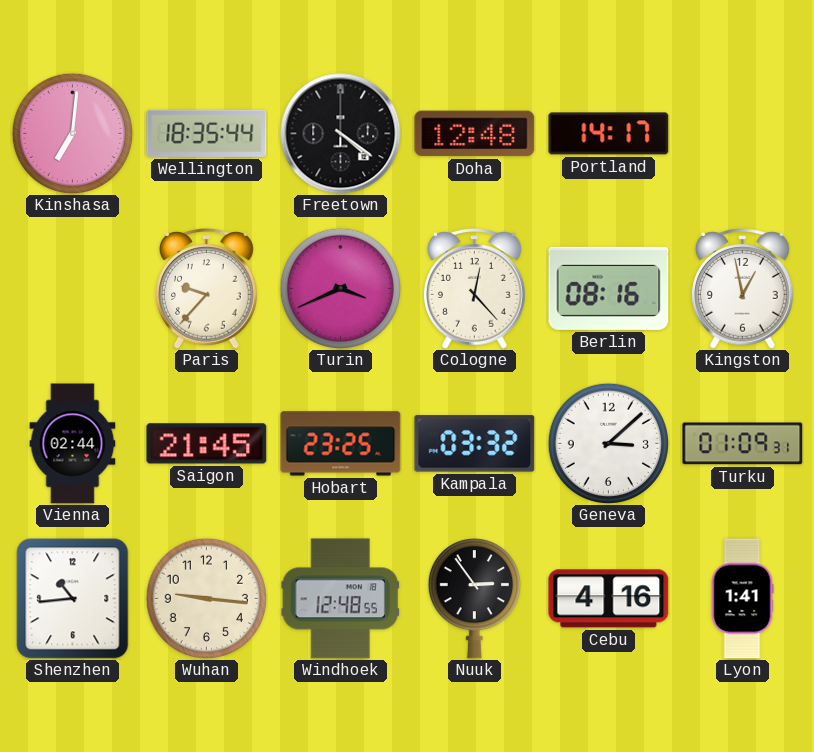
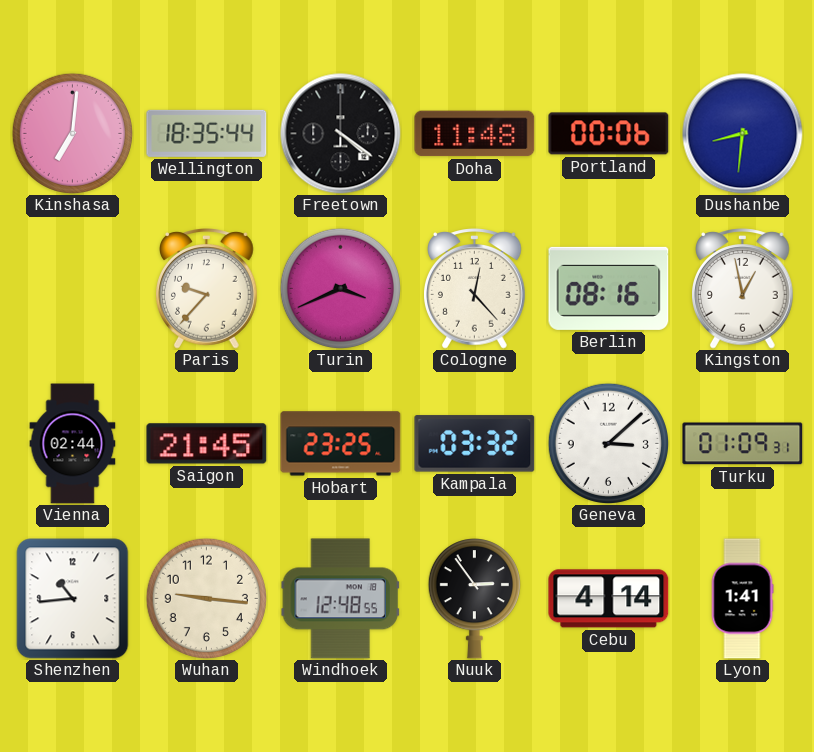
Doha: 12:48 -> 11:48
Portland: 14:17 -> 00:06
Dushanbe: none -> 8:31
Cebu: 4:16 -> 4:14
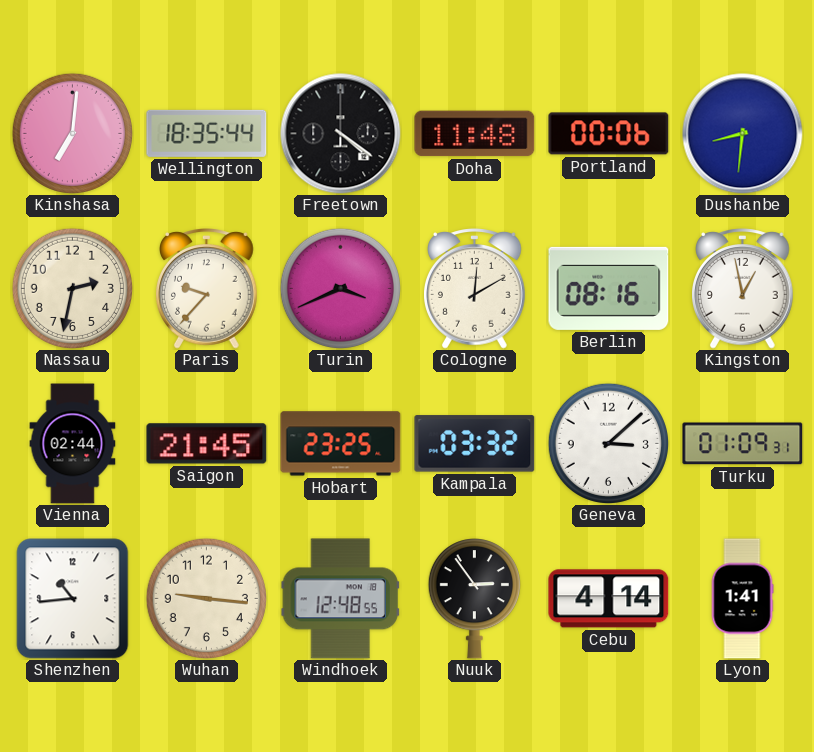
Nassau: none -> 2:32
Cologne: 12:23 -> 12:10
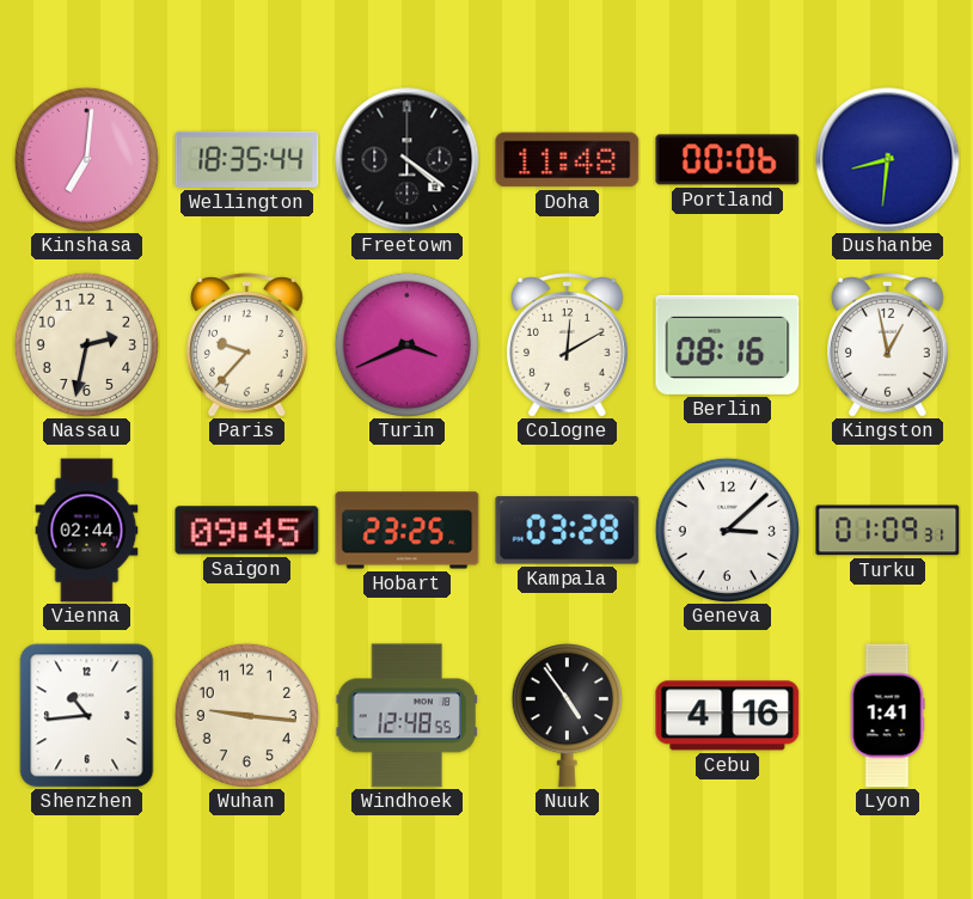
Saigon: 21:45 -> 09:45
Kampala: 03:32 -> 03:28
Nuuk: 2:54 -> 4:54
Cebu: 4:14 -> 4:16
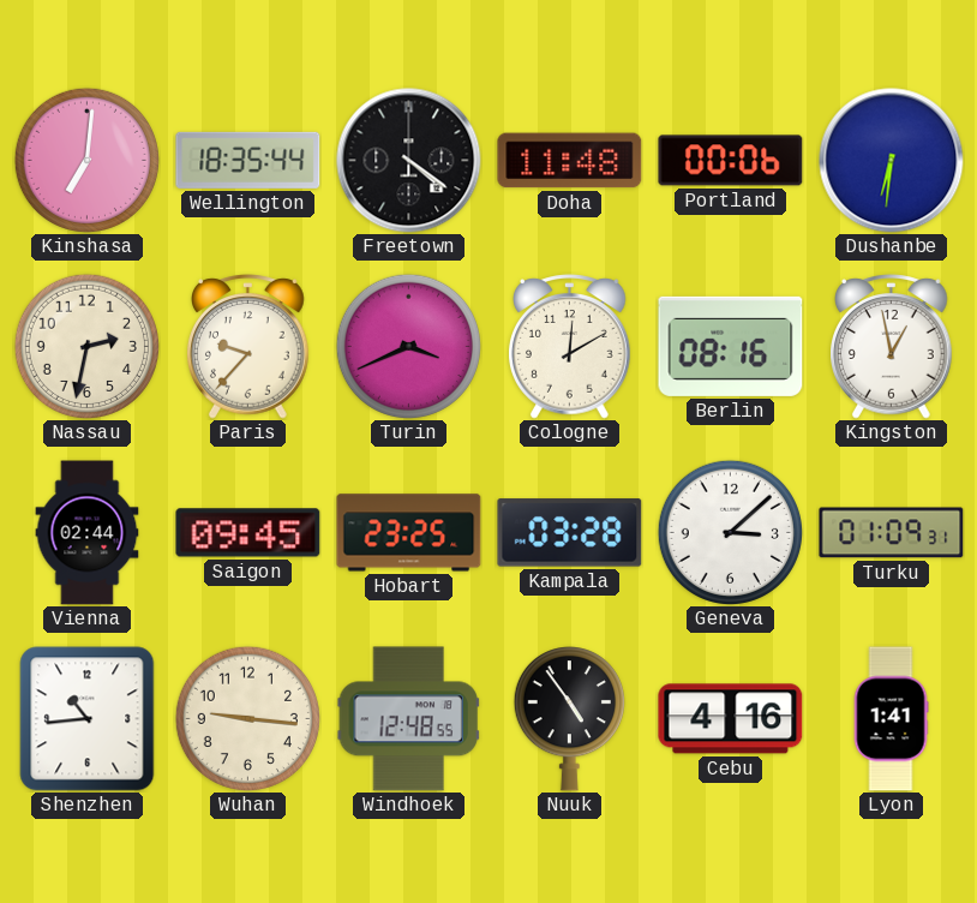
Dushanbe: 8:31 -> 6:31
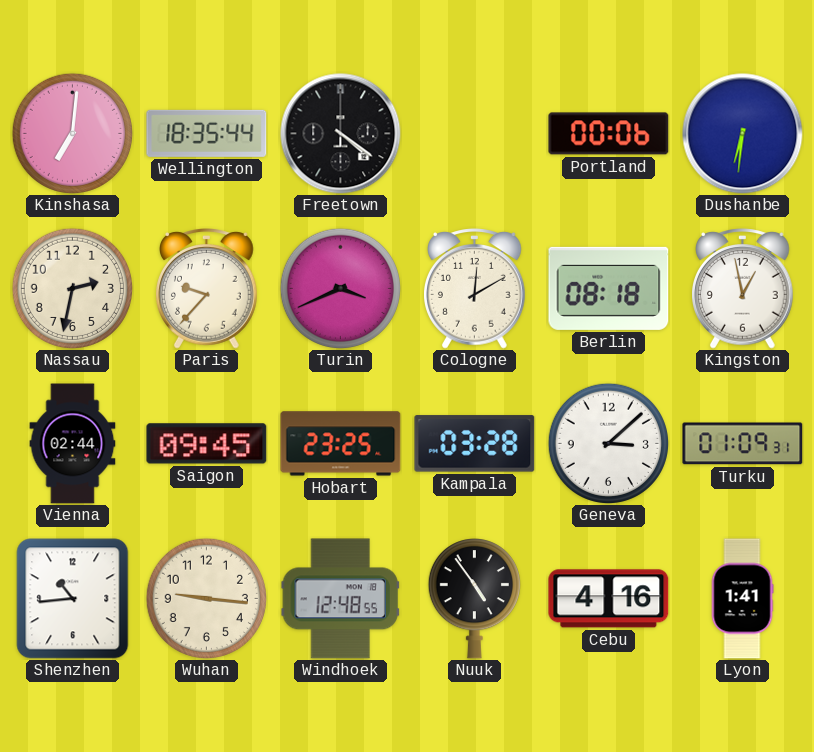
Doha: 11:48 -> none
Berlin: 08:16 -> 08:18
